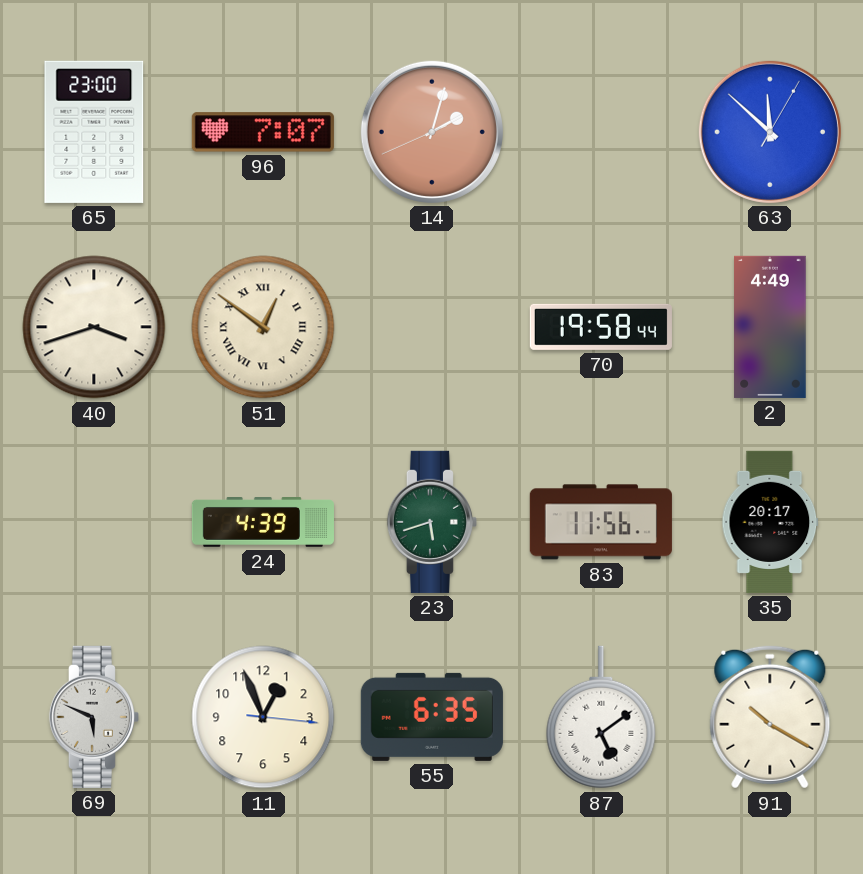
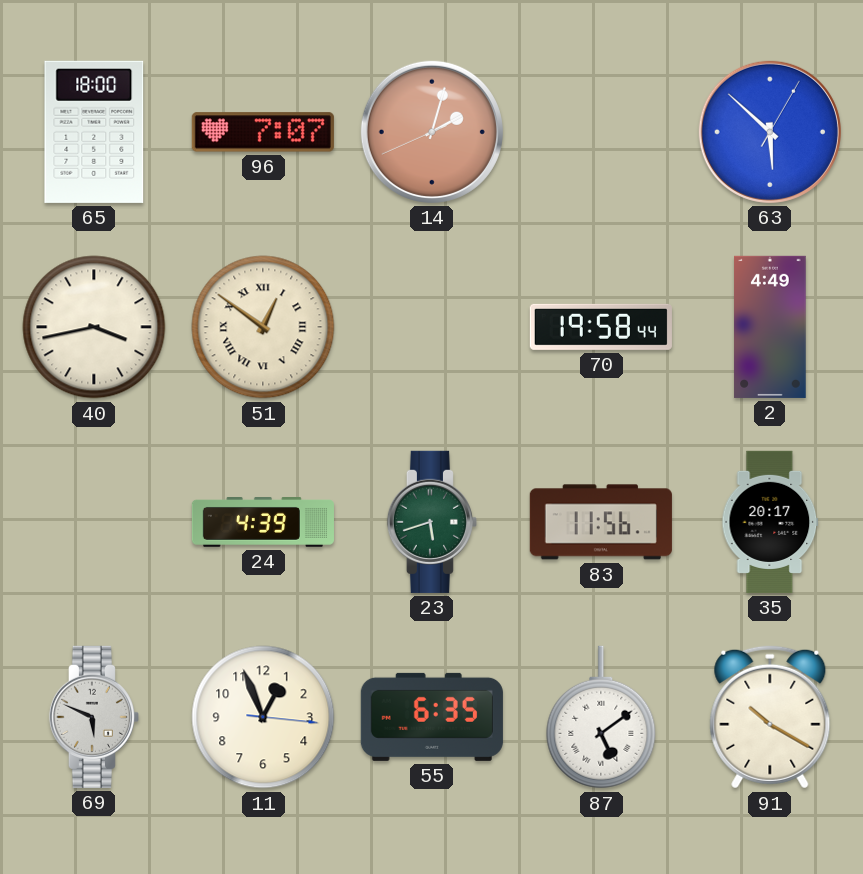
65: 23:00 -> 18:00
63: 11:52 -> 5:52
40: 3:42 -> 3:43
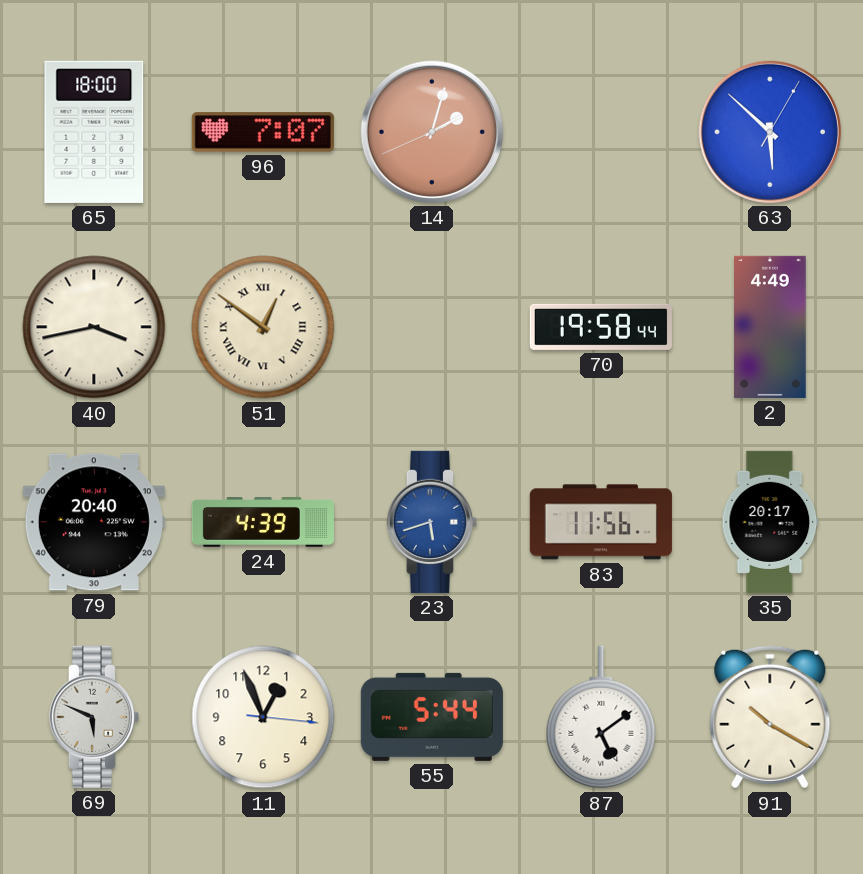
79: none -> 20:40
23 dial: green -> blue
55: 6:35 -> 5:44
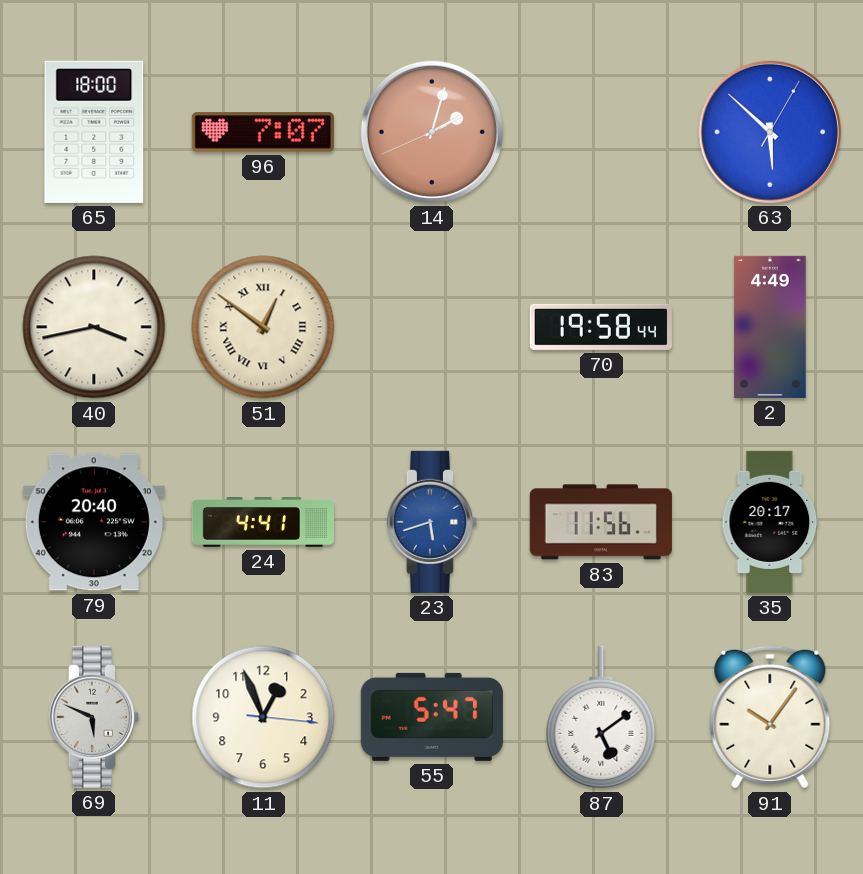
24: 4:39 -> 4:41
55: 5:44 -> 5:47
91: 10:20 -> 10:06
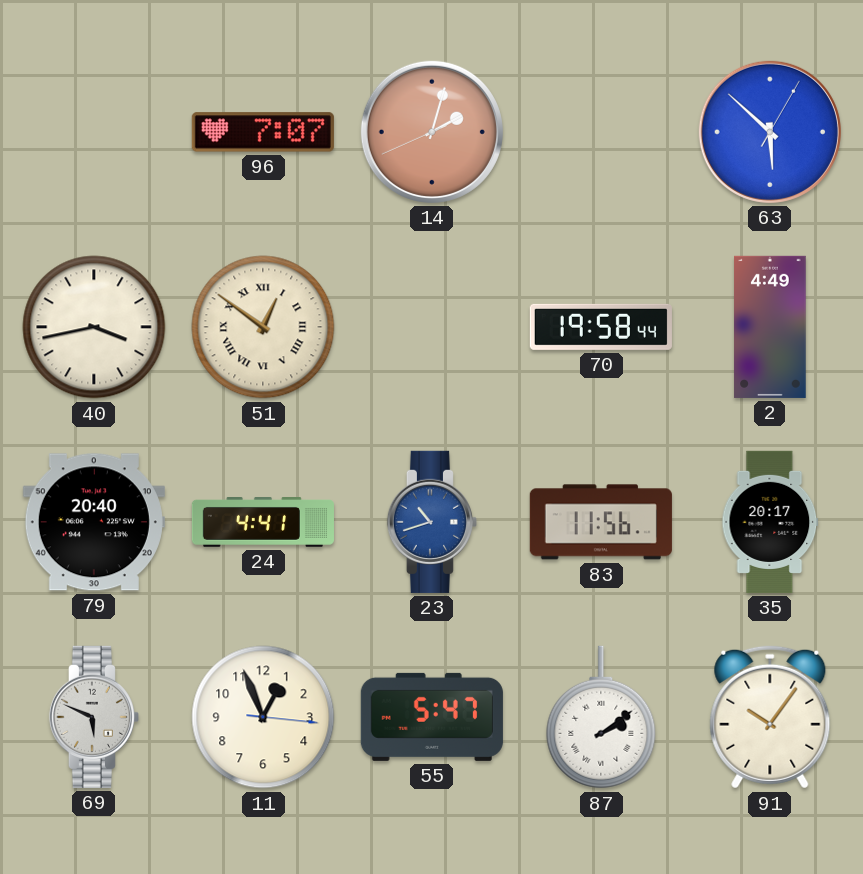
65: 18:00 -> none
23: 5:42 -> 10:42
87: 5:09 -> 2:09
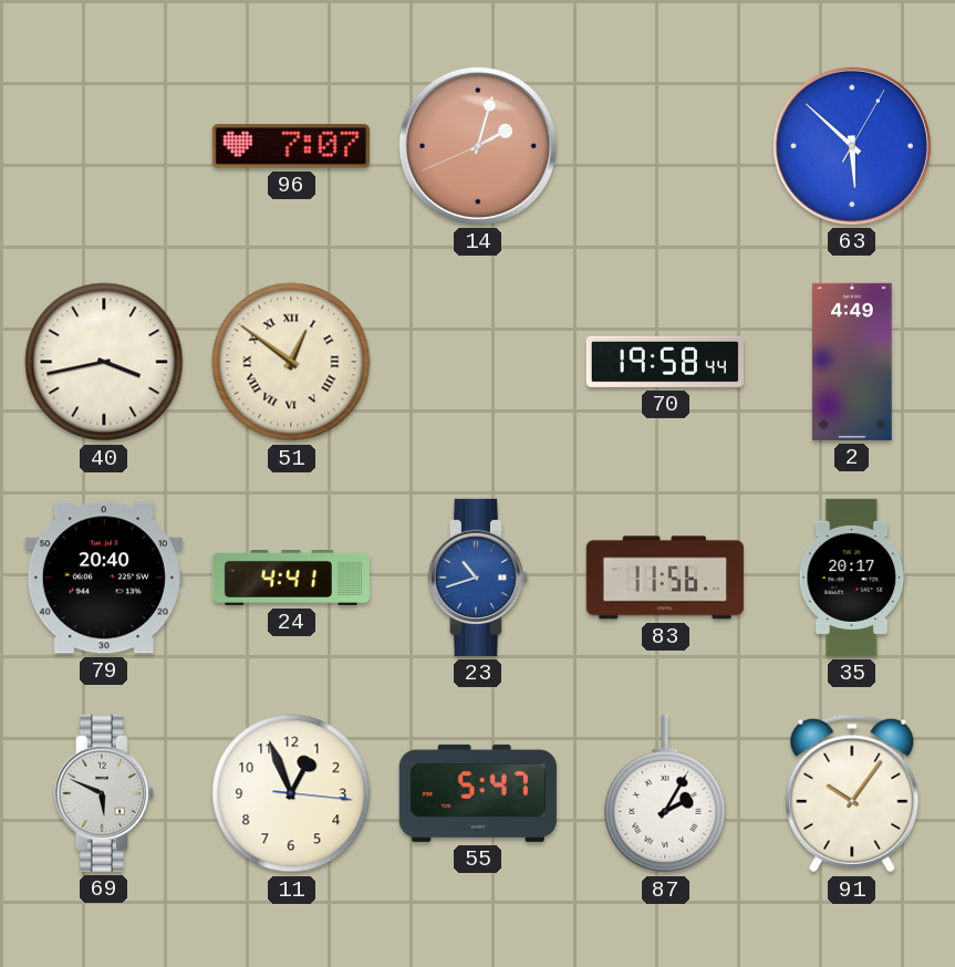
87: 2:09 -> 2:05
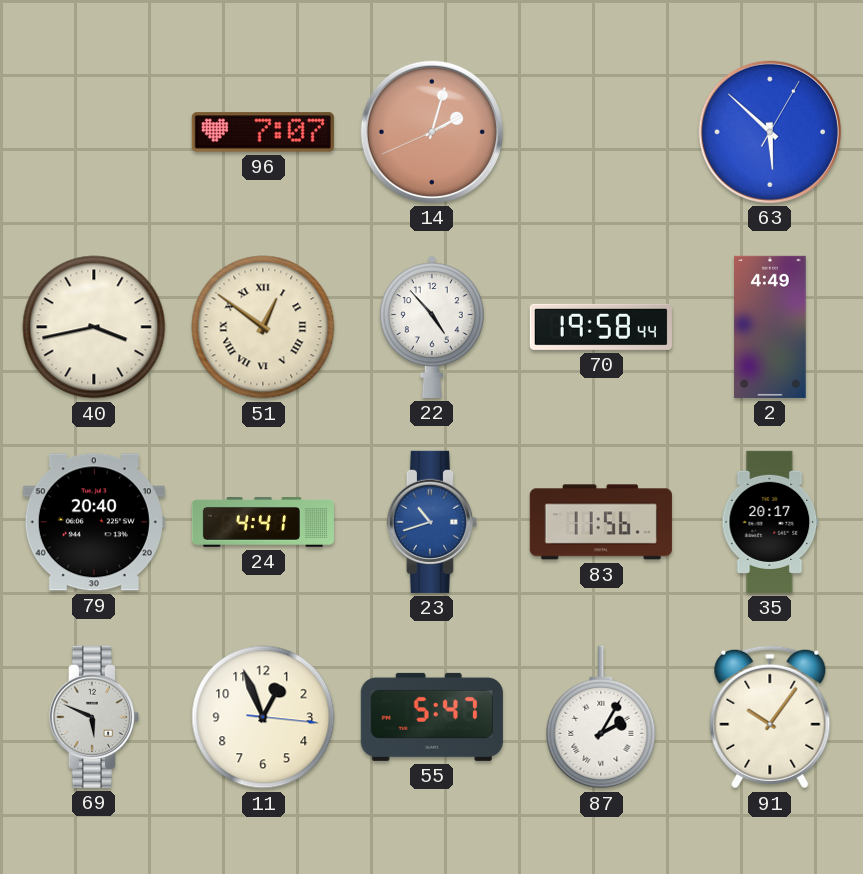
22: none -> 4:53
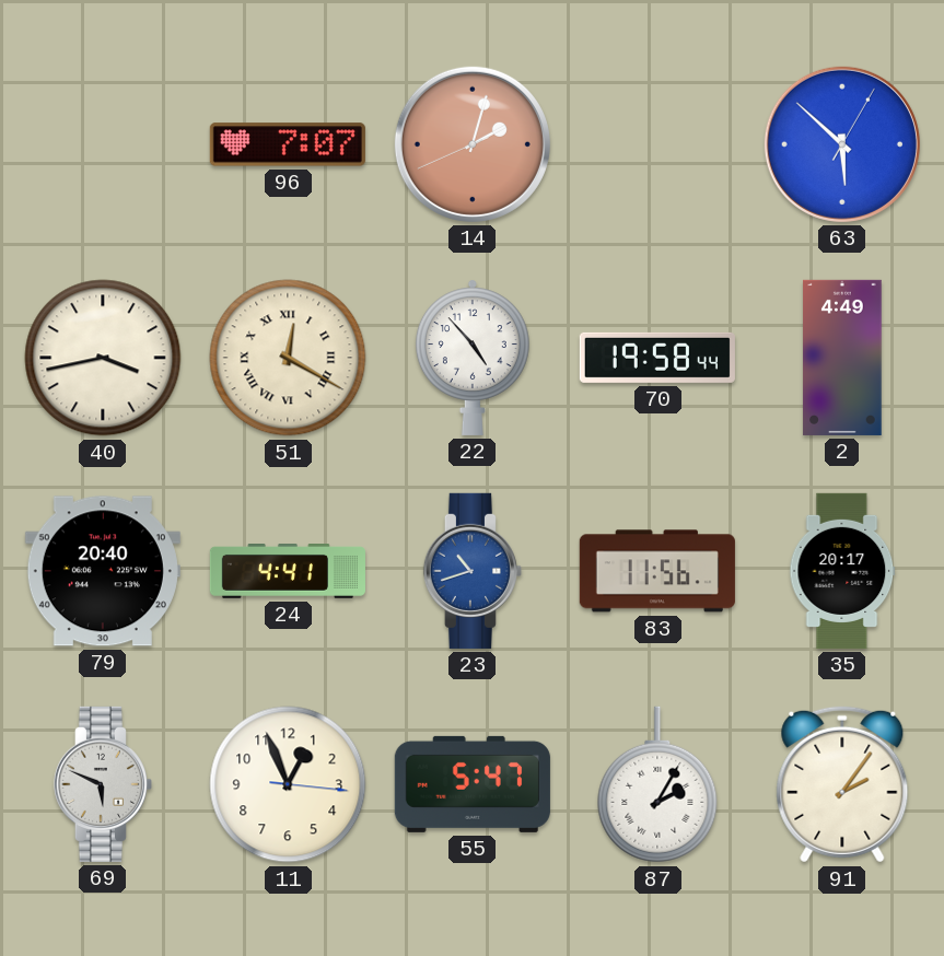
51: 12:51 -> 12:20
91: 10:06 -> 2:06
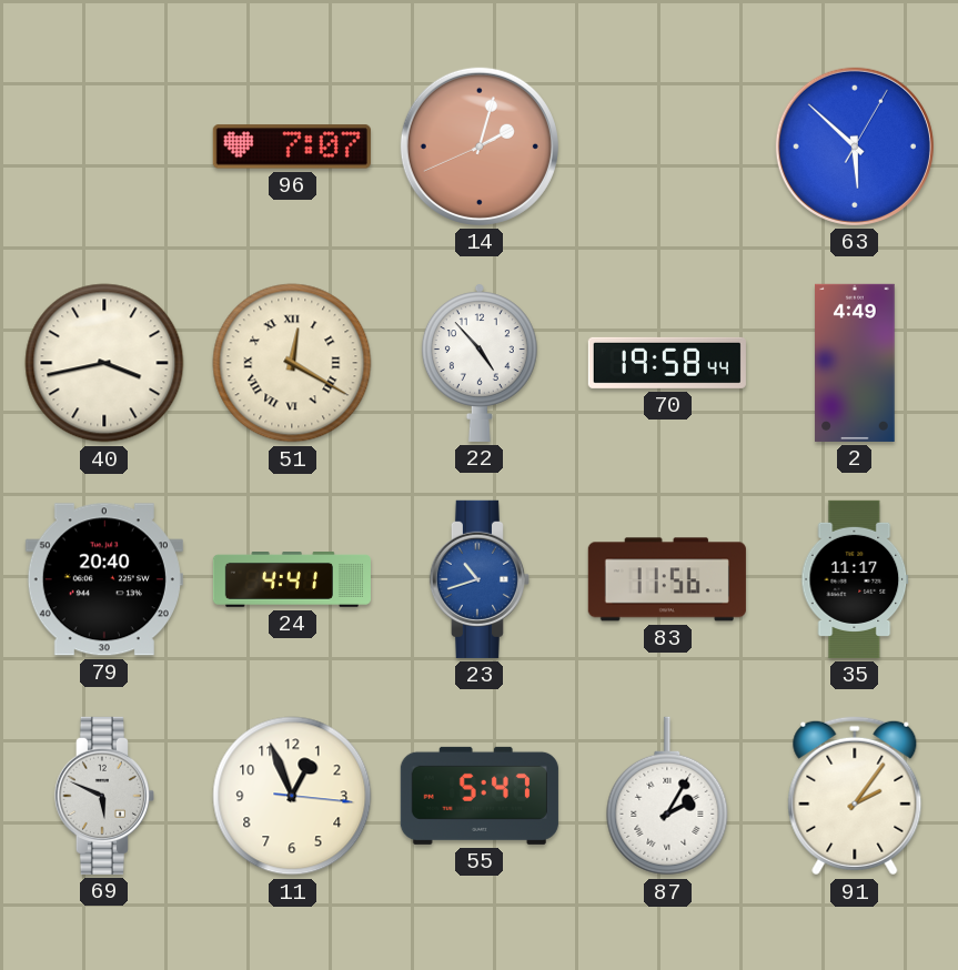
35: 20:17 -> 11:17
